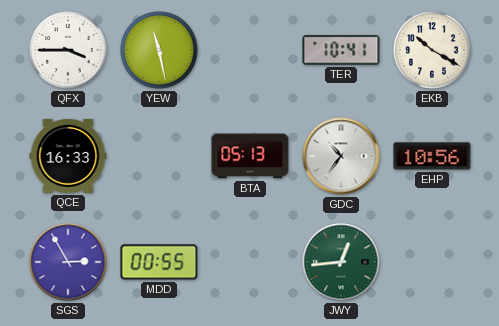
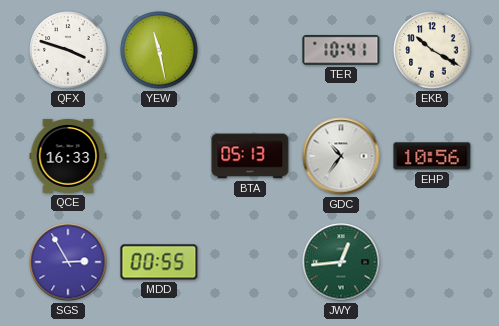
QFX: 3:45 -> 3:48
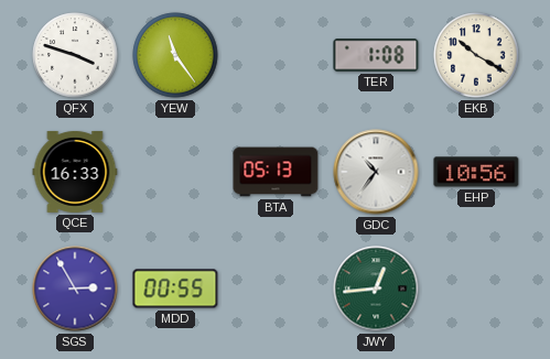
YEW: 11:28 -> 11:24
TER: 10:41 -> 1:08
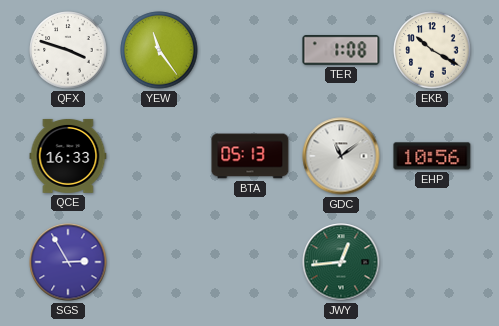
GDC: 10:36 -> 11:09
MDD: 00:55 -> none
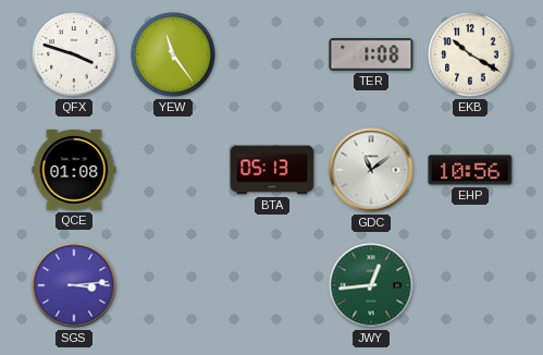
QCE: 16:33 -> 01:08
SGS: 2:55 -> 3:14
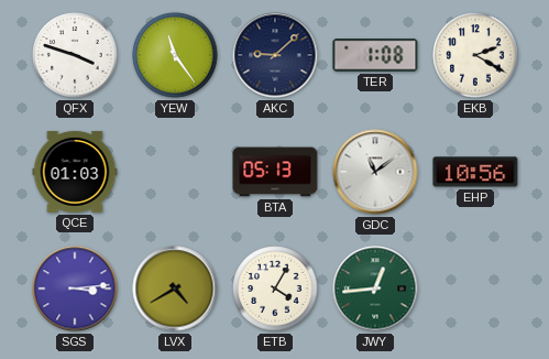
AKC: none -> 9:08
EKB: 10:20 -> 2:20
QCE: 01:08 -> 01:03
LVX: none -> 4:40
ETB: none -> 4:05
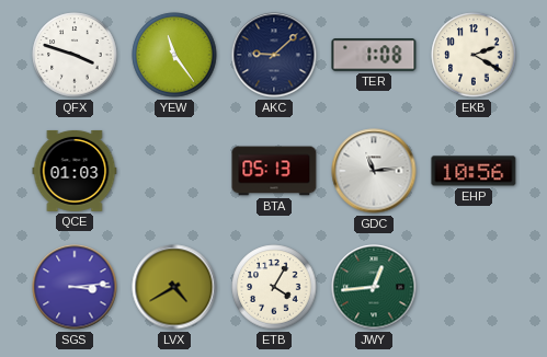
GDC: 11:09 -> 11:14
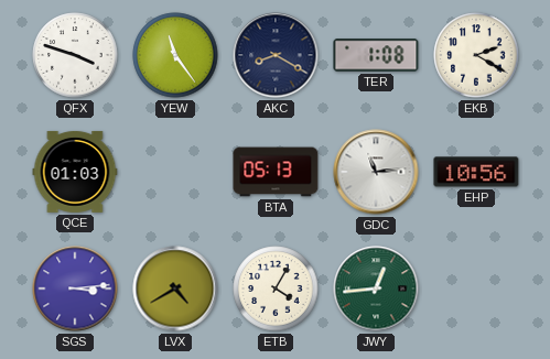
AKC: 9:08 -> 8:20
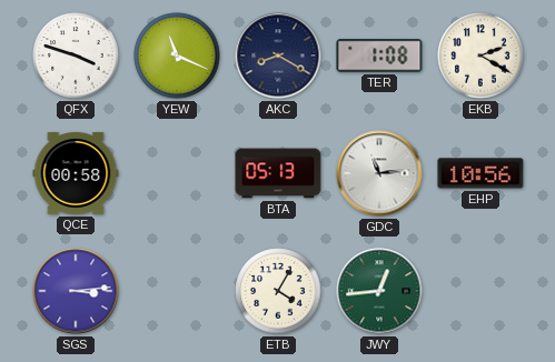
YEW: 11:24 -> 11:19
QCE: 01:03 -> 00:58
LVX: 4:40 -> none
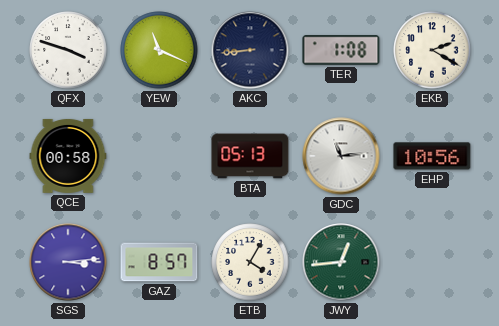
AKC: 8:20 -> 8:44
GAZ: none -> 8:57
